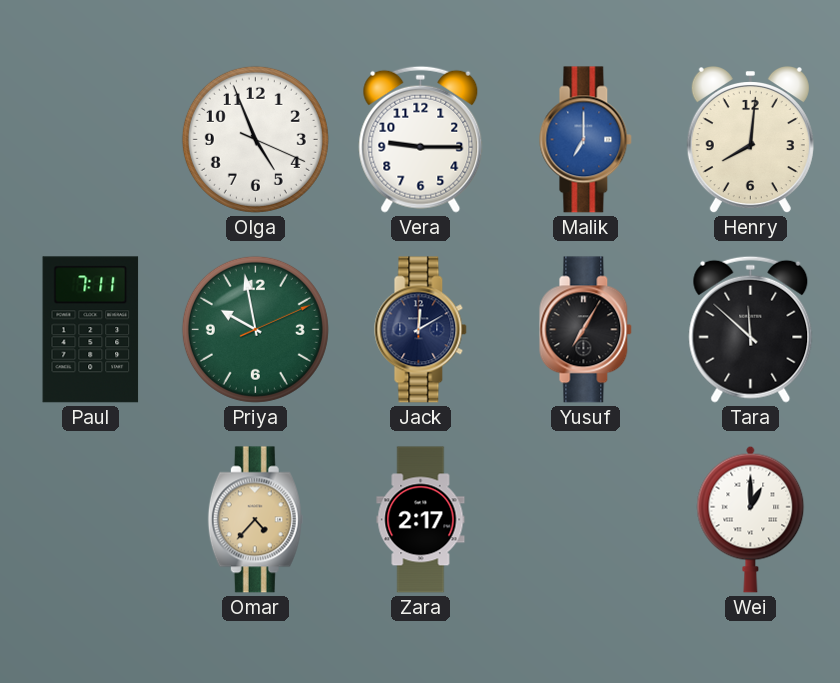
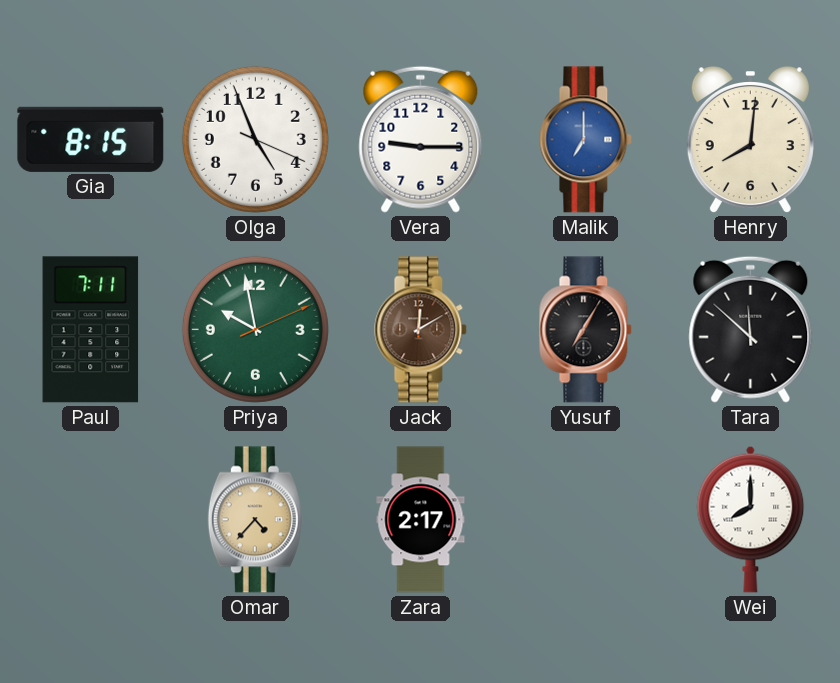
Gia: none -> 8:15
Jack dial: navy -> brown
Wei: 1:00 -> 8:00
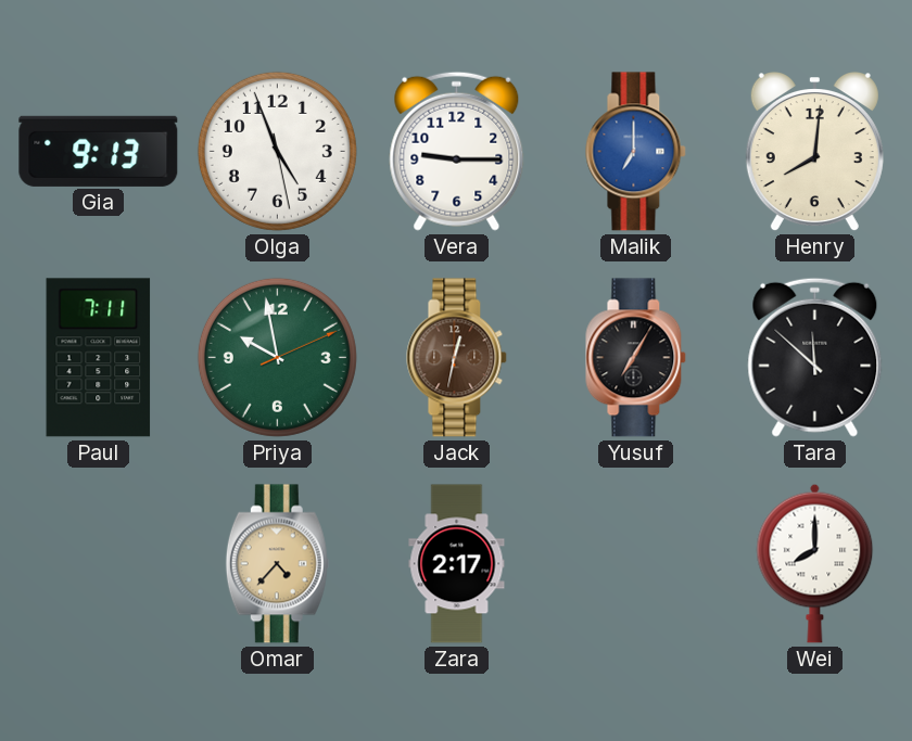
Gia: 8:15 -> 9:13
Olga: 4:56:19 -> 4:56:28
Jack: 12:10 -> 12:32
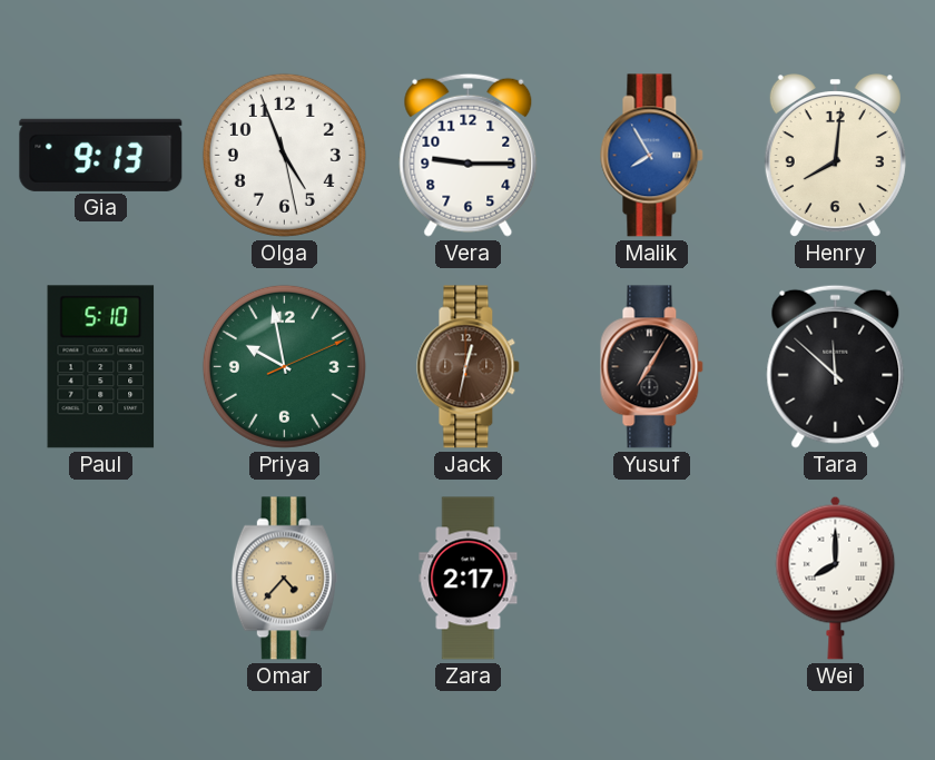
Malik: 7:00 -> 7:55
Paul: 7:11 -> 5:10
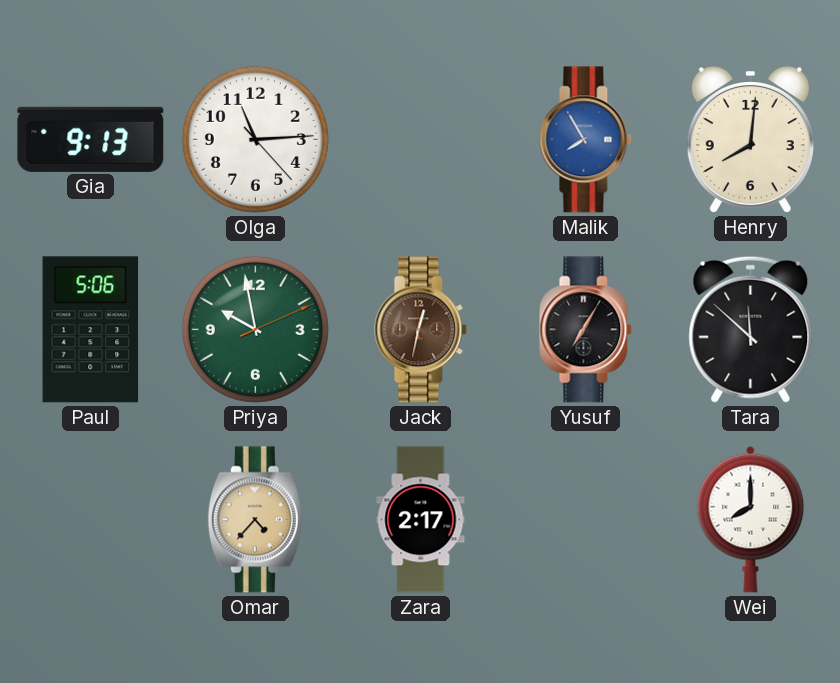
Olga: 4:56 -> 11:14
Vera: 9:15 -> none
Paul: 5:10 -> 5:06
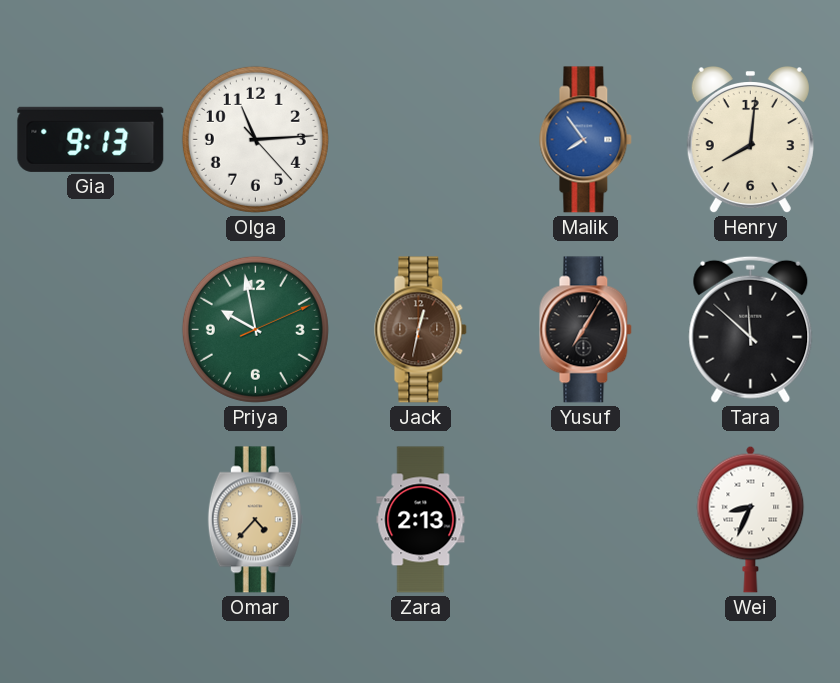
Malik: 7:55 -> 7:54
Paul: 5:06 -> none
Zara: 2:17 -> 2:13
Wei: 8:00 -> 8:34
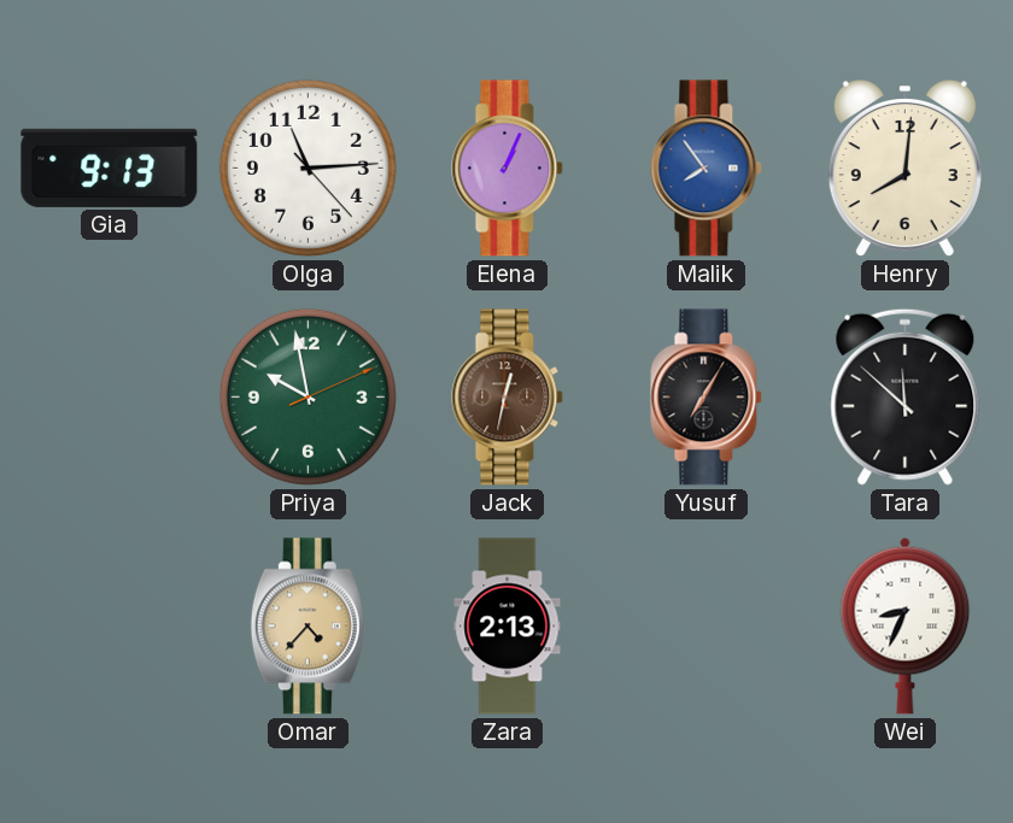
Elena: none -> 1:04
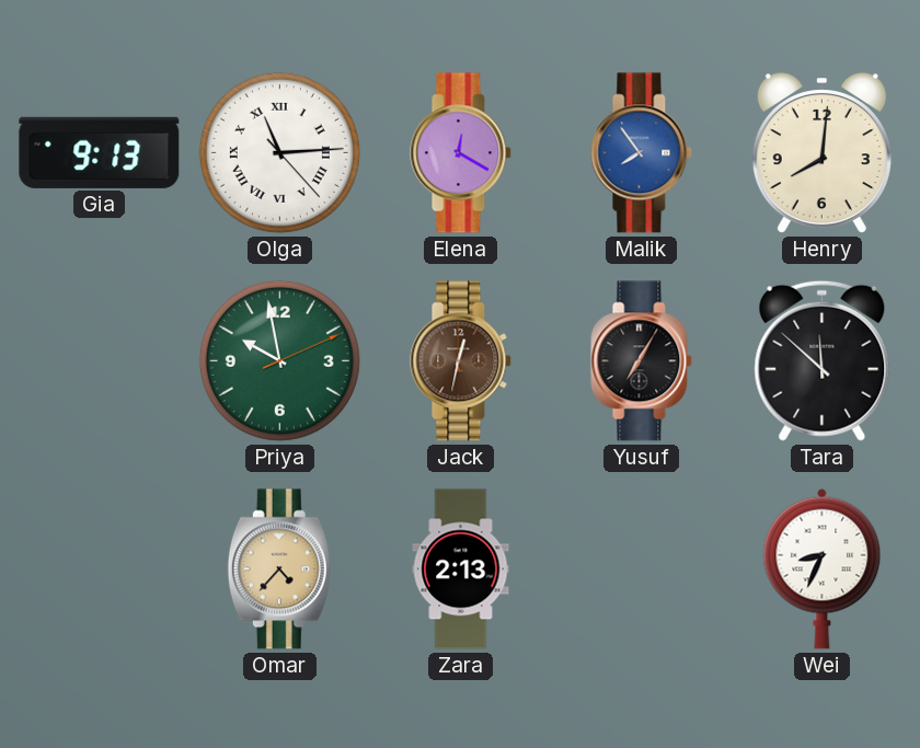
Olga numerals: Arabic -> Roman
Elena: 1:04 -> 12:20
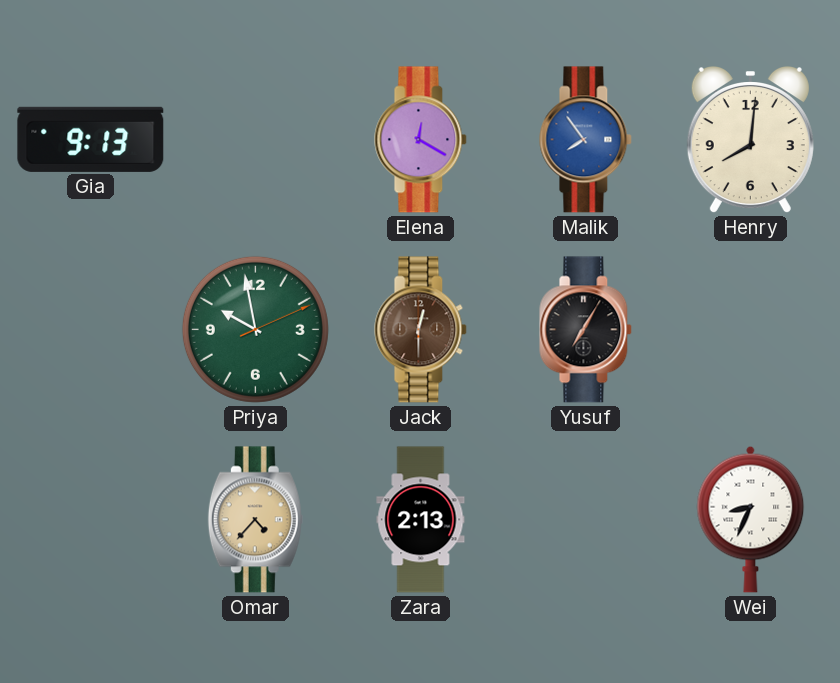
Olga: 11:14 -> none
Jack: 12:32 -> 12:30
Tara: 11:52 -> none
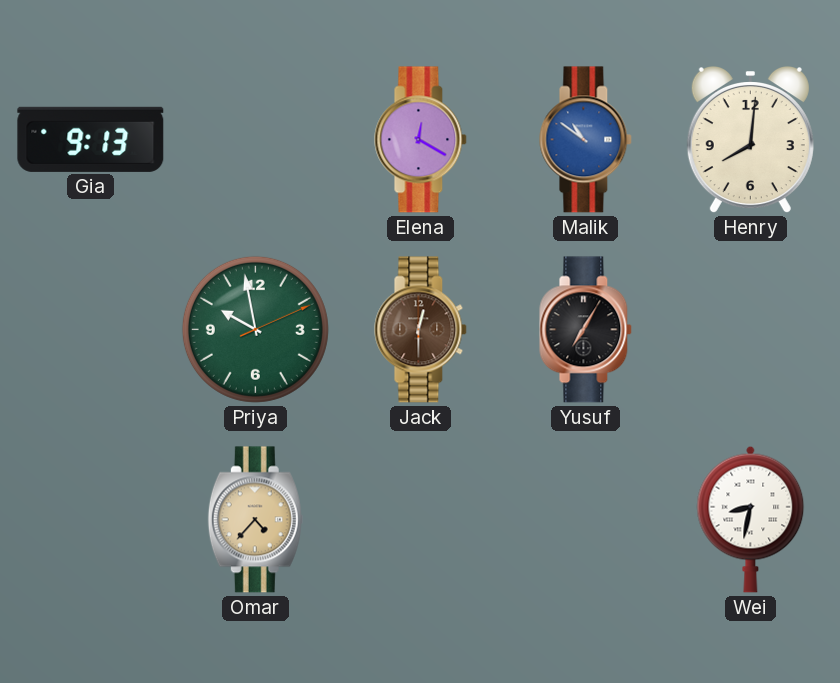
Malik: 7:54 -> 10:51
Zara: 2:13 -> none
Wei: 8:34 -> 8:32
